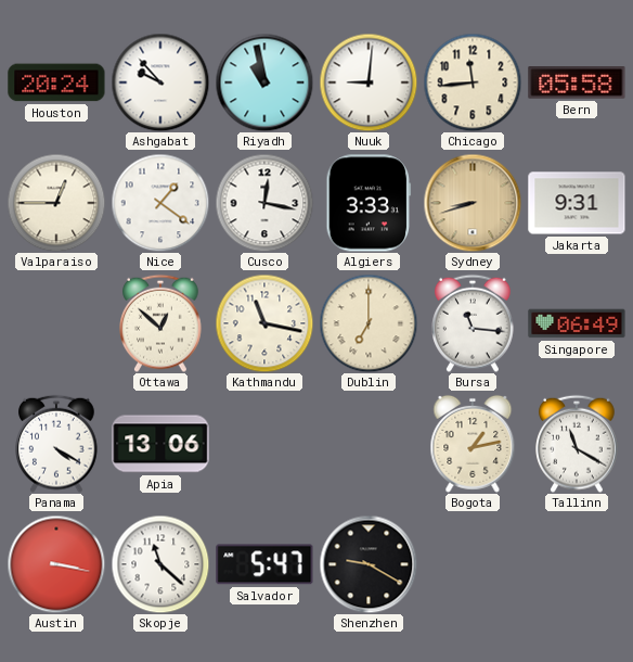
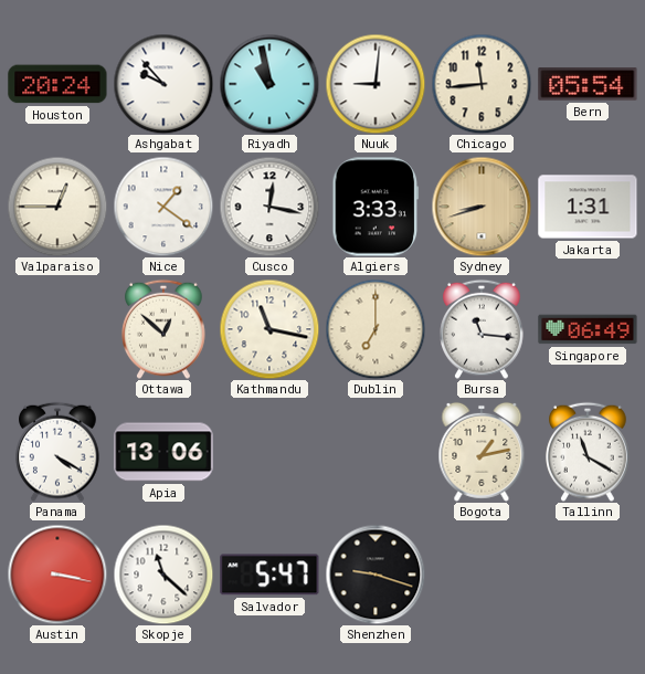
Bern: 05:58 -> 05:54
Jakarta: 9:31 -> 1:31
Shenzhen: 9:20 -> 9:18
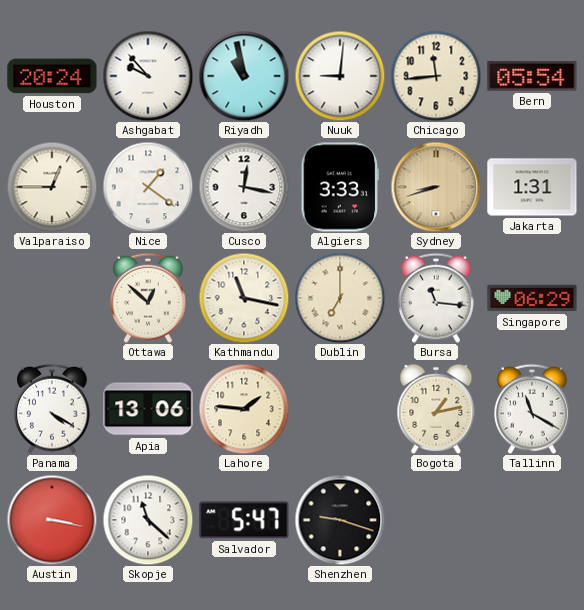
Singapore: 06:49 -> 06:29
Lahore: none -> 1:46
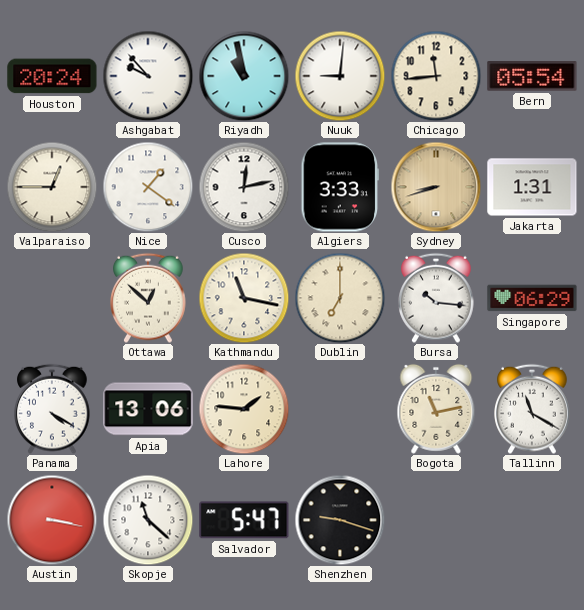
Cusco: 12:17 -> 12:13
Bursa: 11:16 -> 10:16
Bogota: 1:13 -> 11:13
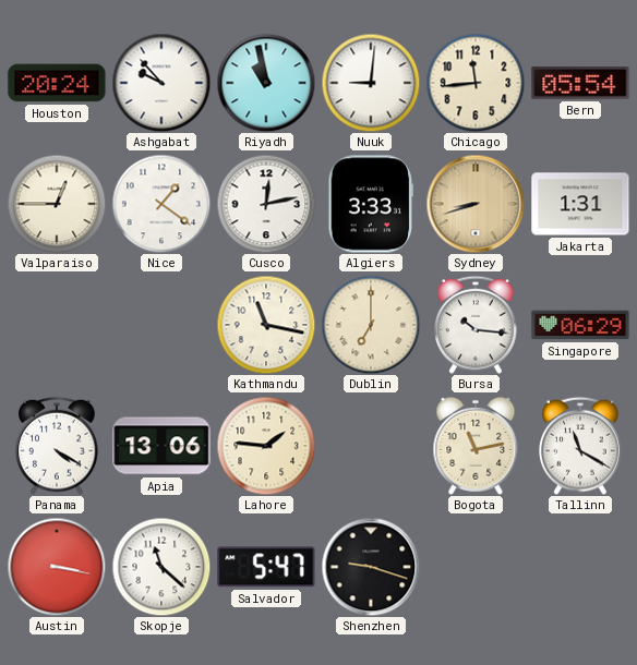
Ottawa: 12:52 -> none
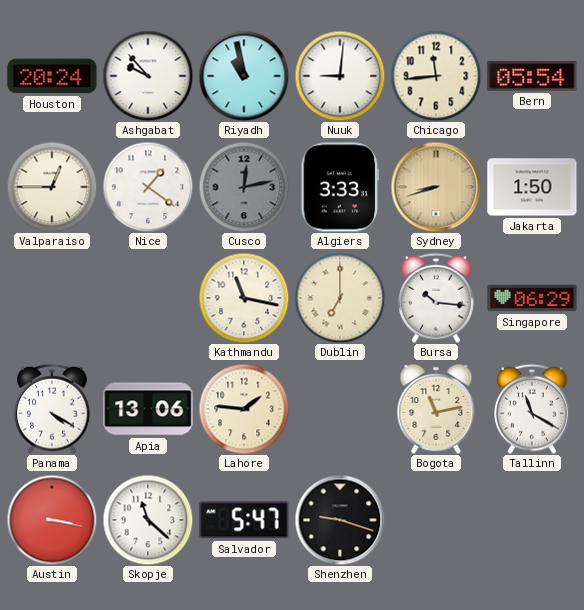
Cusco dial: white -> grey
Jakarta: 1:31 -> 1:50
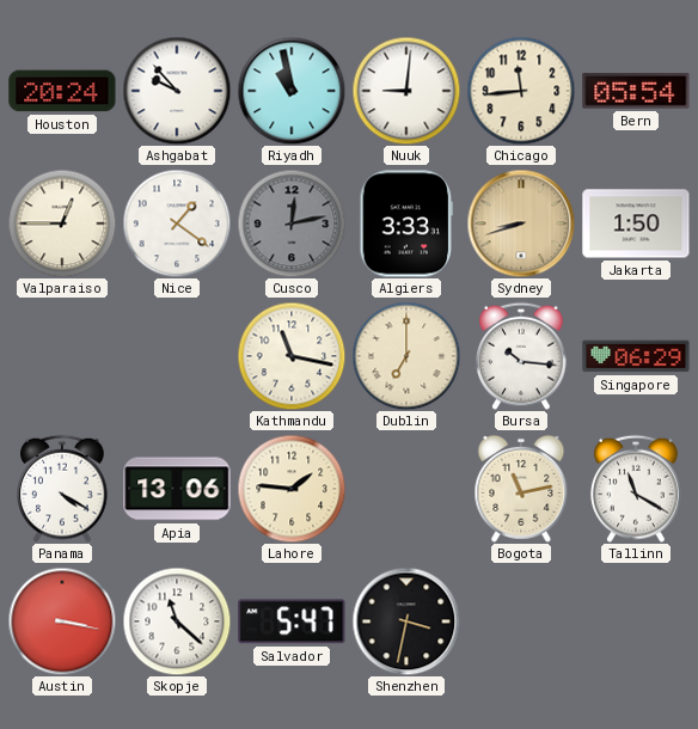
Shenzhen: 9:18 -> 3:32
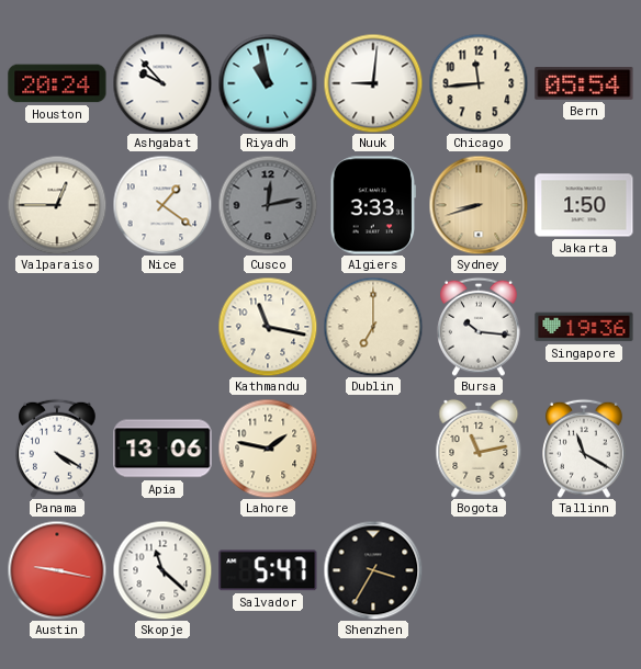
Singapore: 06:29 -> 19:36
Lahore: 1:46 -> 1:47
Austin: 3:17 -> 9:17
Shenzhen: 3:32 -> 3:35
